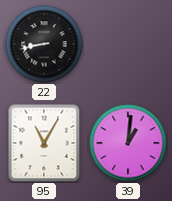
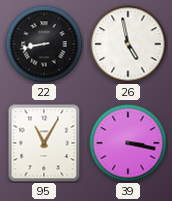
26: none -> 4:58
39: 1:01 -> 3:17
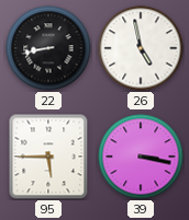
95: 11:05 -> 5:45
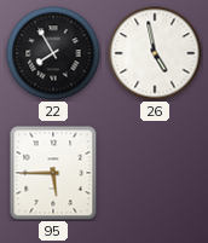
22: 8:43 -> 7:55
39: 3:17 -> none
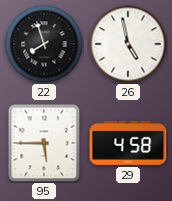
22: 7:55 -> 7:57
29: none -> 4:58
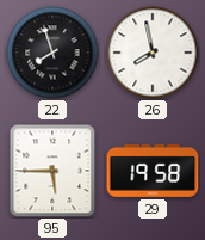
26: 4:58 -> 7:58
29: 4:58 -> 19:58
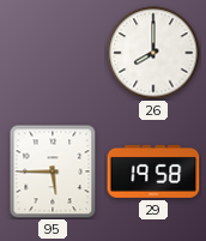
22: 7:57 -> none
26: 7:58 -> 8:00
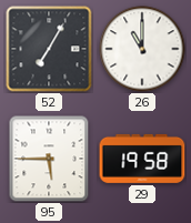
52: none -> 7:05
26: 8:00 -> 11:00
